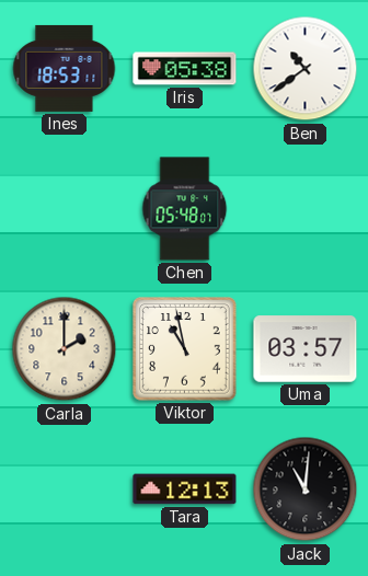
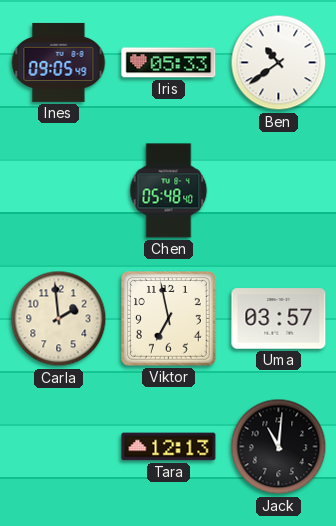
Ines: 18:53 -> 09:05
Iris: 05:38 -> 05:33
Chen: 05:48:07 -> 05:48:40
Carla: 2:00 -> 1:59
Viktor: 10:58 -> 6:58
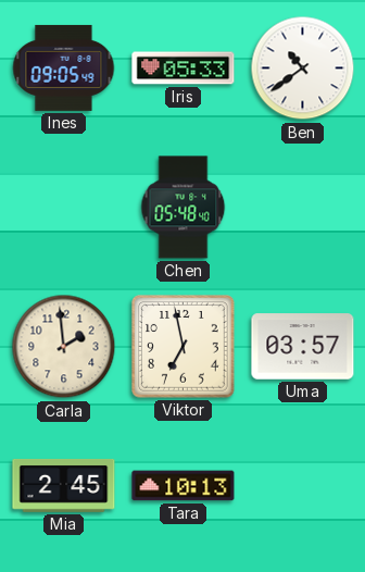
Mia: none -> 2:45
Tara: 12:13 -> 10:13
Jack: 11:01 -> none
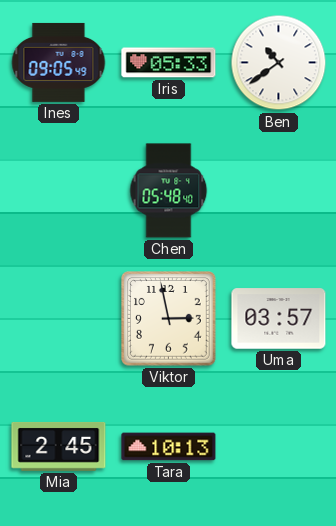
Carla: 1:59 -> none
Viktor: 6:58 -> 2:58
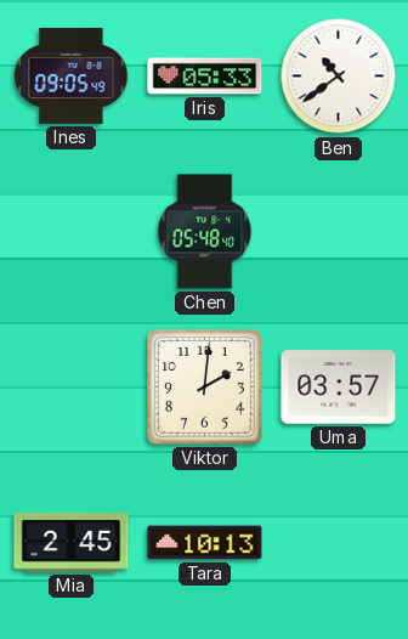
Viktor: 2:58 -> 2:01
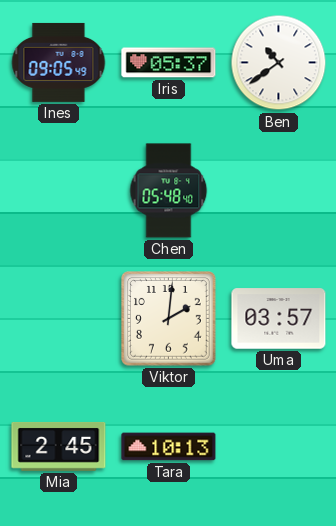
Iris: 05:33 -> 05:37
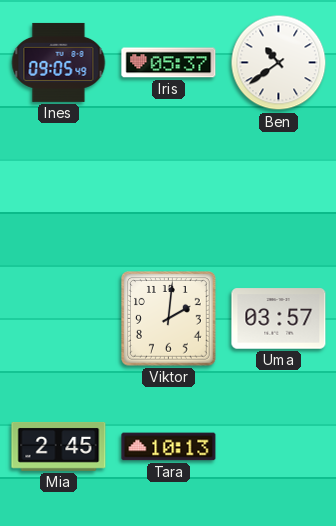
Chen: 05:48 -> none
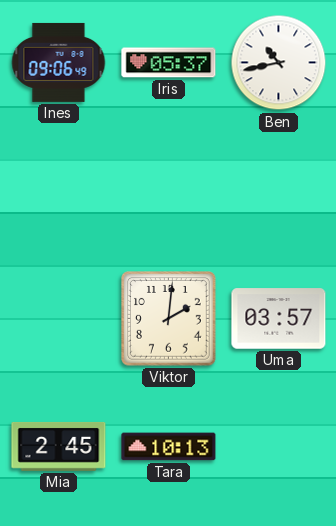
Ines: 09:05 -> 09:06
Ben: 10:39 -> 10:43
